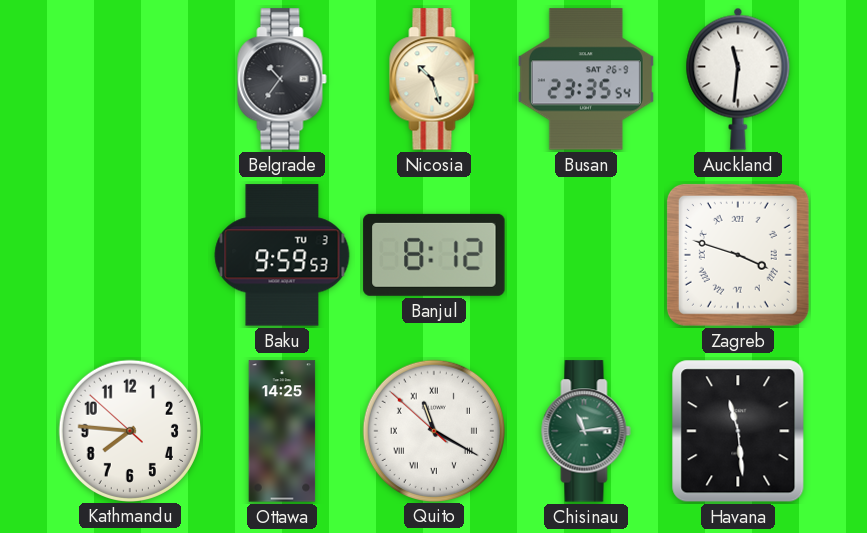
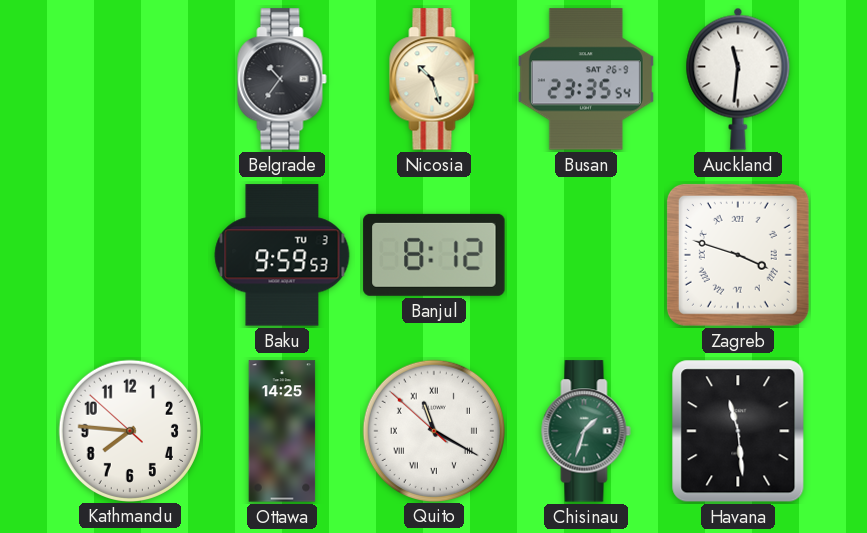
Chisinau: 11:14 -> 1:33
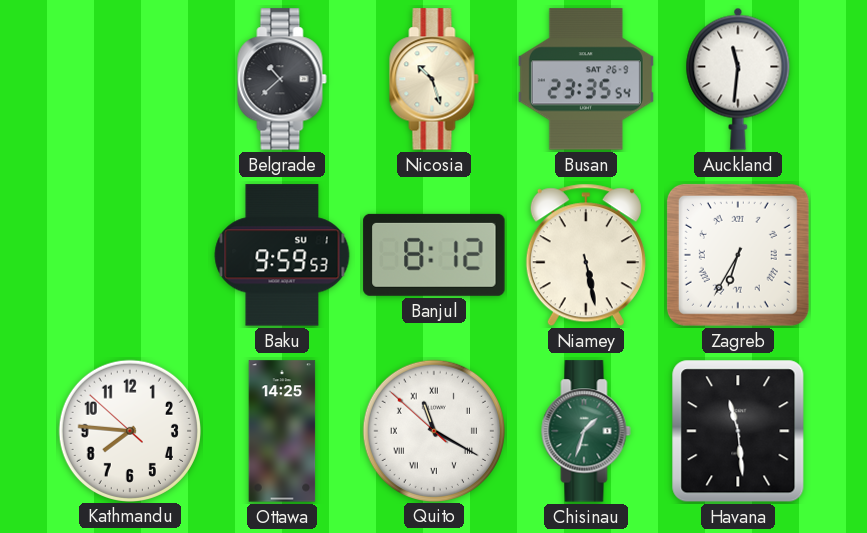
Belgrade: 10:36 -> 10:38
Baku date: TU 3 -> SU 1
Niamey: none -> 5:28
Zagreb: 3:48 -> 6:35
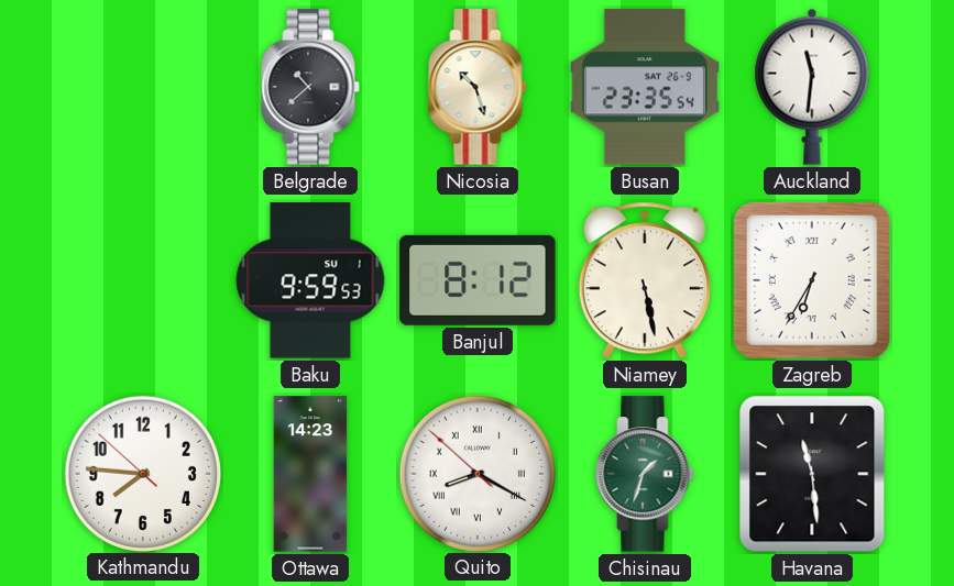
Ottawa: 14:25 -> 14:23
Quito: 11:19 -> 8:19
